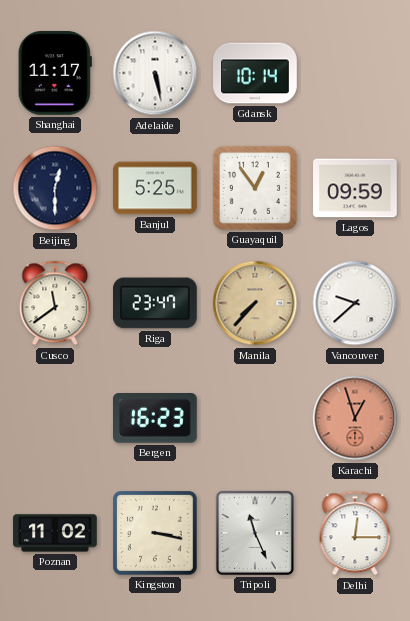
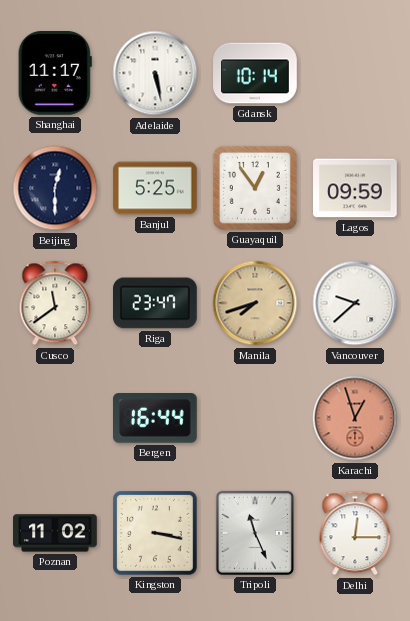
Manila: 7:37 -> 7:42
Bergen: 16:23 -> 16:44
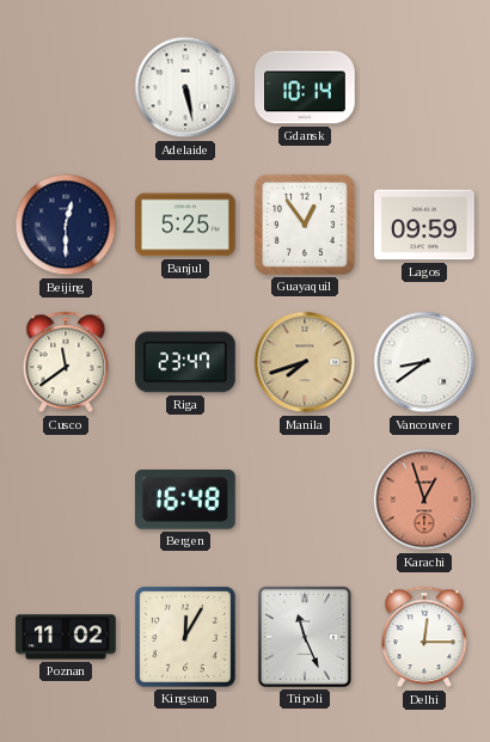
Shanghai: 11:17 -> none
Vancouver: 9:38 -> 8:39
Bergen: 16:44 -> 16:48
Kingston: 3:17 -> 12:05
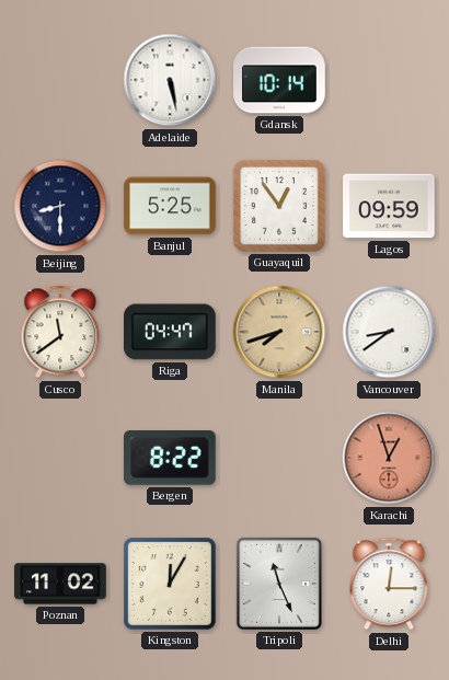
Beijing: 12:30 -> 8:30
Riga: 23:47 -> 04:47
Bergen: 16:48 -> 8:22
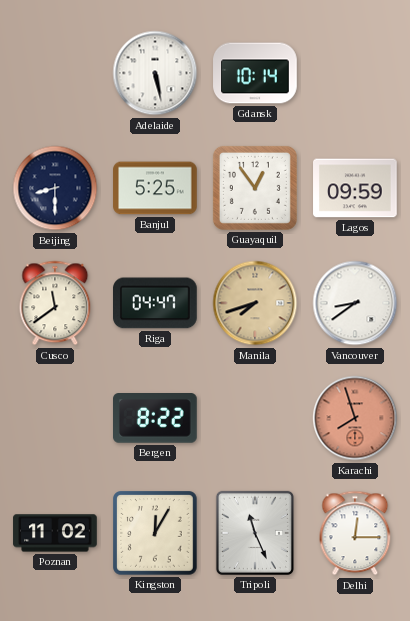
Karachi: 12:57 -> 7:57
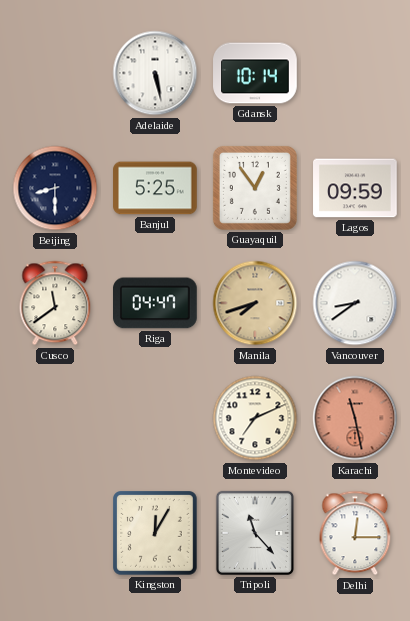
Bergen: 8:22 -> none
Montevideo: none -> 7:11
Karachi: 7:57 -> 11:28
Poznan: 11:02 -> none
Tripoli: 11:26 -> 11:23
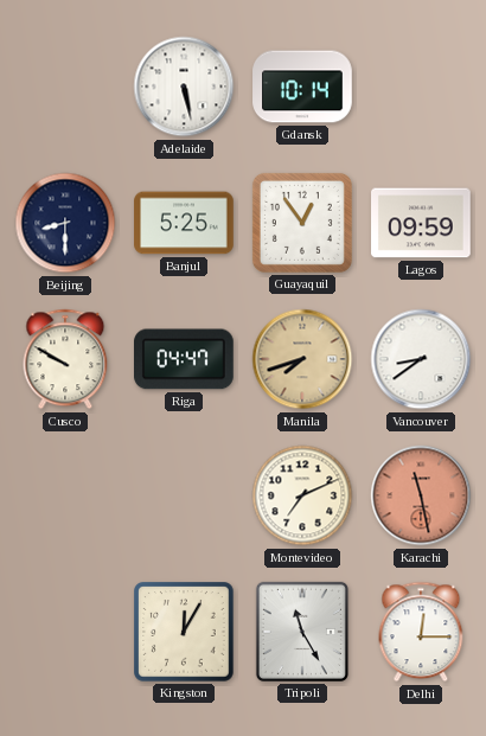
Cusco: 11:39 -> 9:50
Tripoli: 11:23 -> 11:25
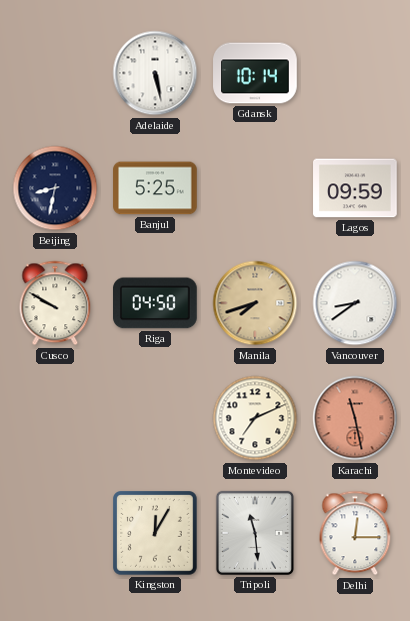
Beijing: 8:30 -> 8:32
Guayaquil: 12:54 -> none
Riga: 04:47 -> 04:50
Tripoli: 11:25 -> 11:29
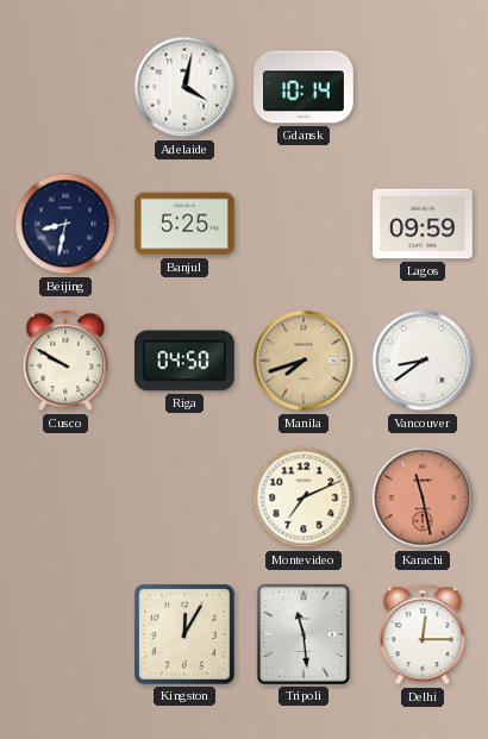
Adelaide: 5:28 -> 4:02
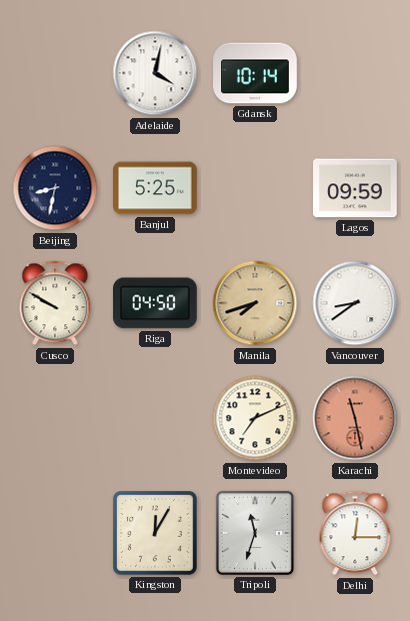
Tripoli: 11:29 -> 11:33
